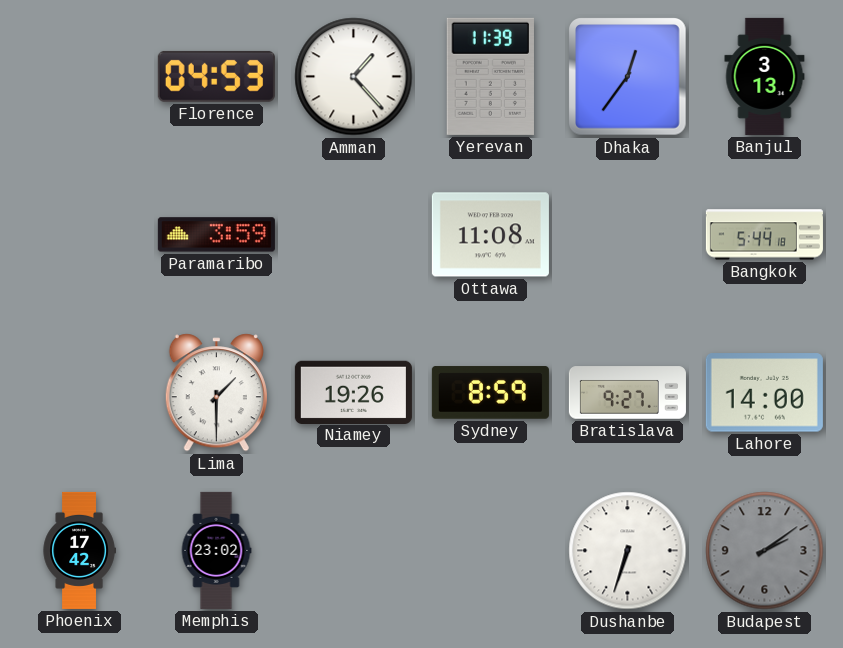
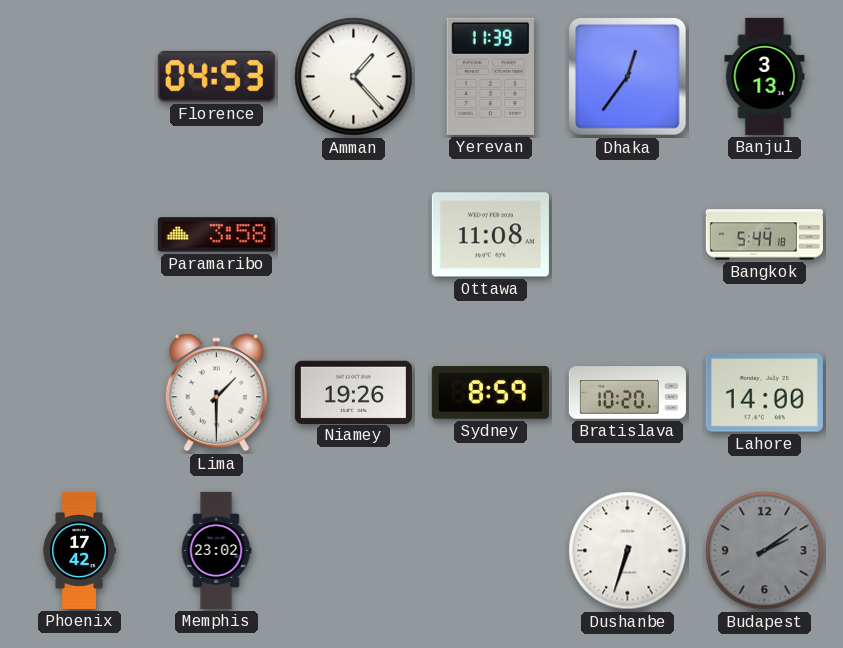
Paramaribo: 3:59 -> 3:58
Bratislava: 9:27 -> 10:20
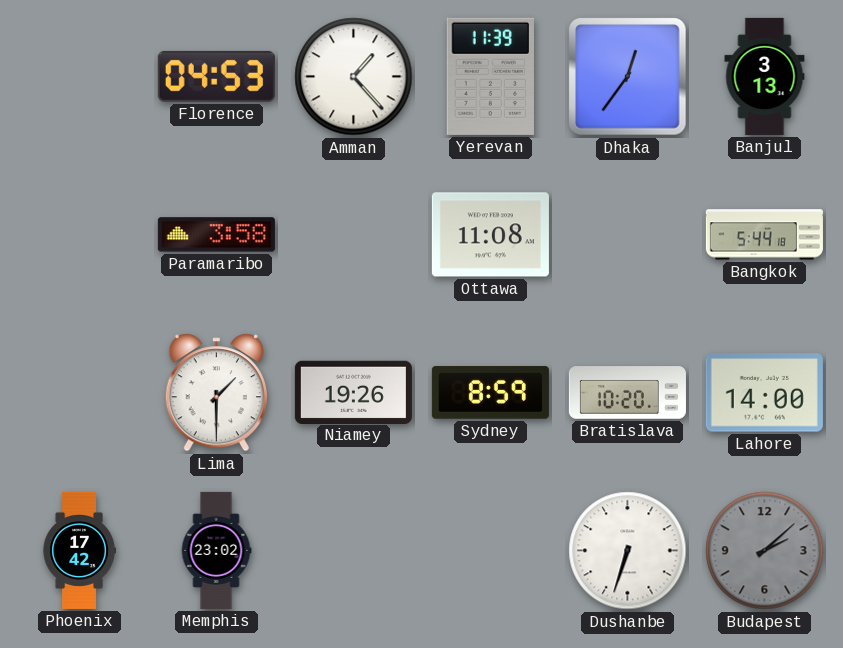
Budapest: 2:09 -> 2:08
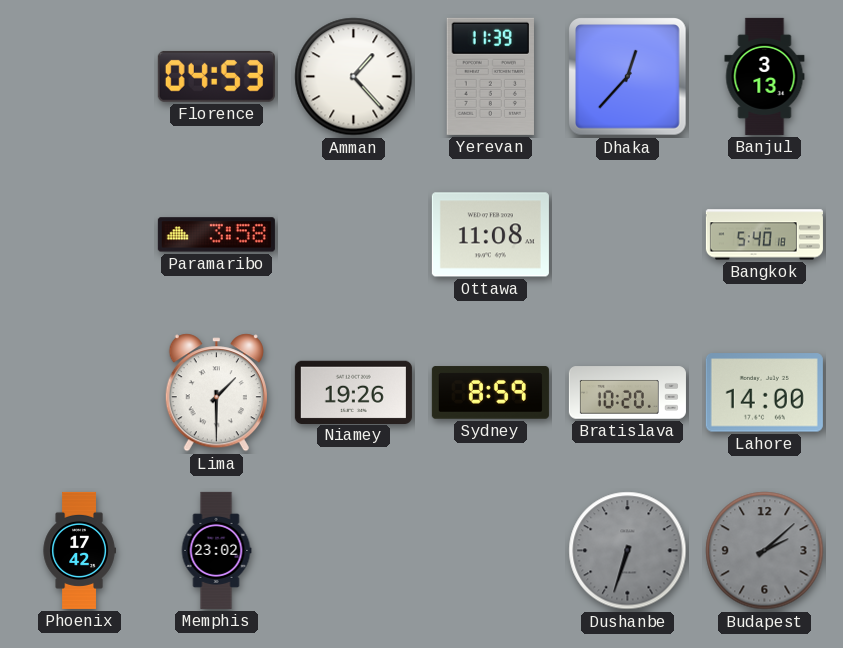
Dhaka: 12:36 -> 12:37
Bangkok: 5:44 -> 5:40
Dushanbe dial: white -> grey
